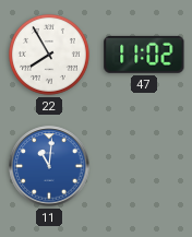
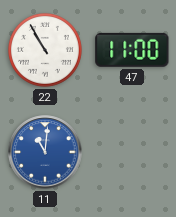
22: 7:55 -> 10:55
47: 11:02 -> 11:00
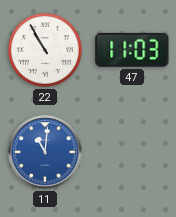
47: 11:00 -> 11:03
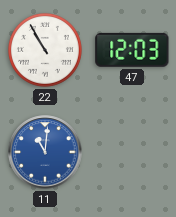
47: 11:03 -> 12:03
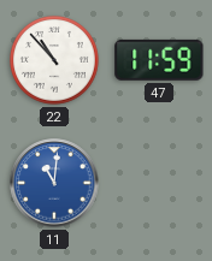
22: 10:55 -> 10:53
47: 12:03 -> 11:59
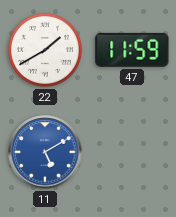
22: 10:53 -> 1:40
11: 11:01 -> 5:10
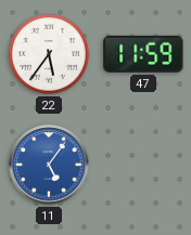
22: 1:40 -> 5:36
11: 5:10 -> 5:06
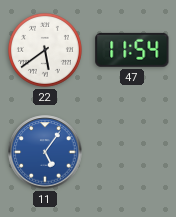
22: 5:36 -> 5:39
47: 11:59 -> 11:54
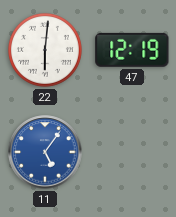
22: 5:39 -> 6:01
47: 11:54 -> 12:19
